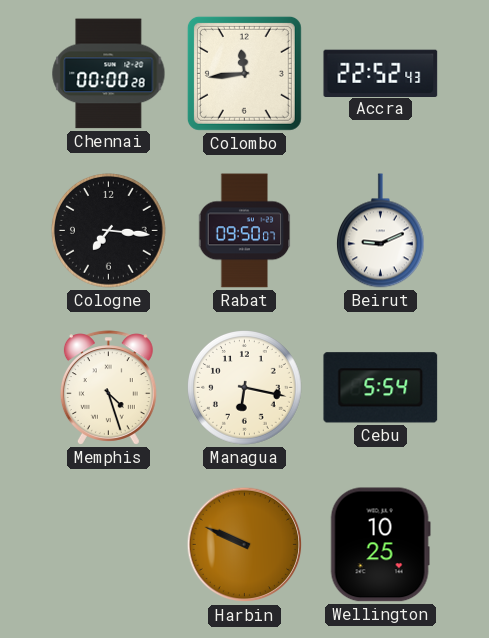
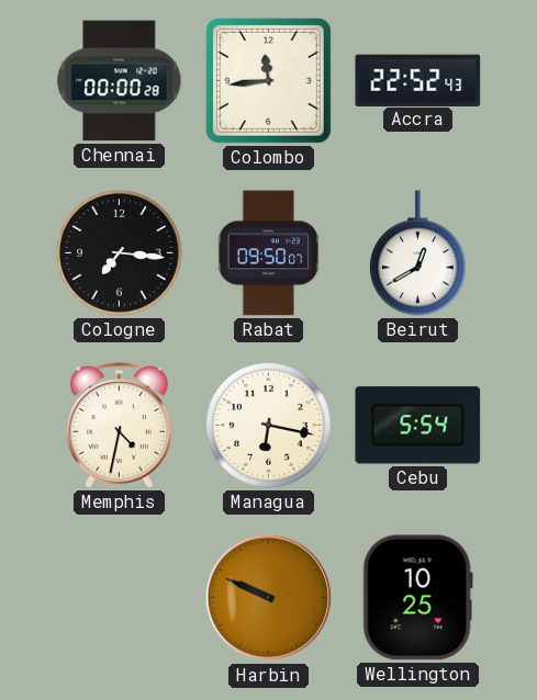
Beirut: 9:11 -> 12:40
Memphis: 4:27 -> 4:32
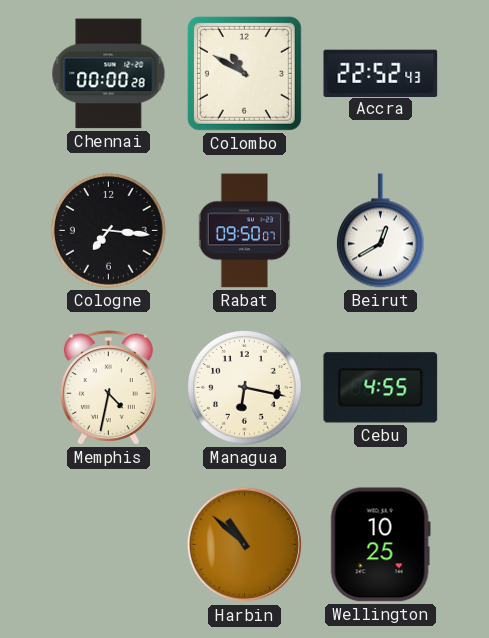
Colombo: 11:44 -> 10:50
Cebu: 5:54 -> 4:55
Harbin: 9:49 -> 10:52
